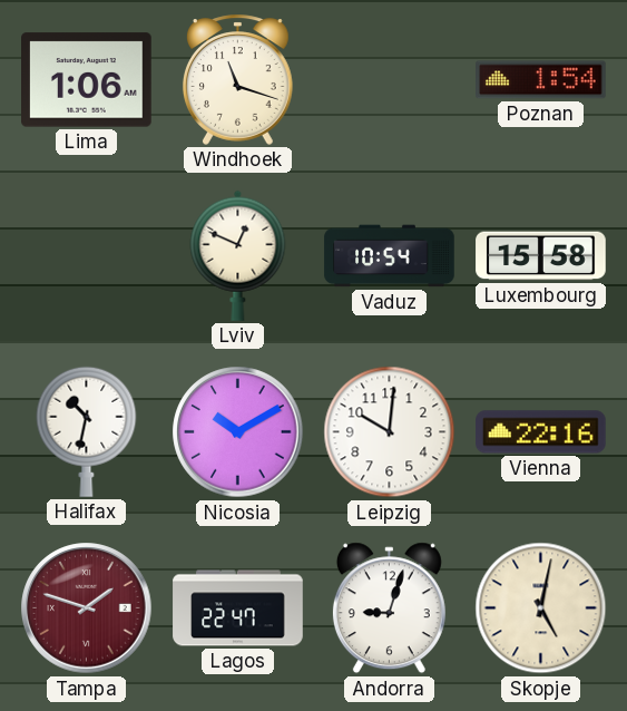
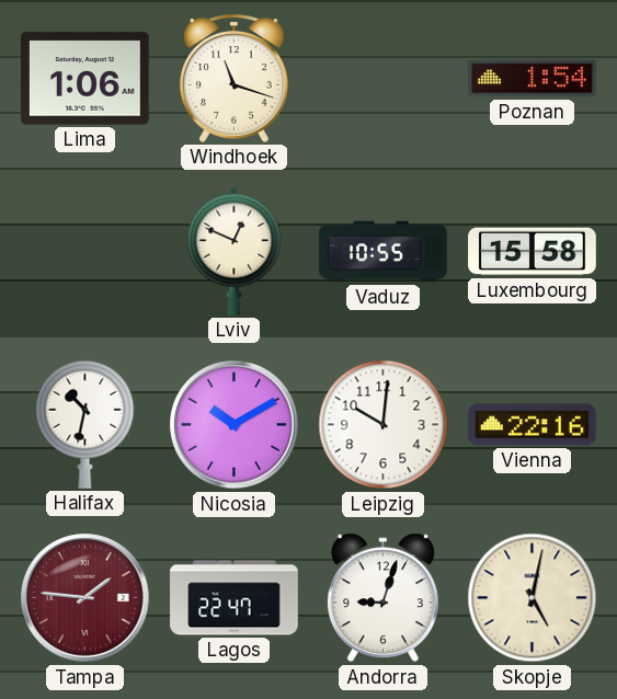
Vaduz: 10:54 -> 10:55
Tampa: 1:48 -> 1:46
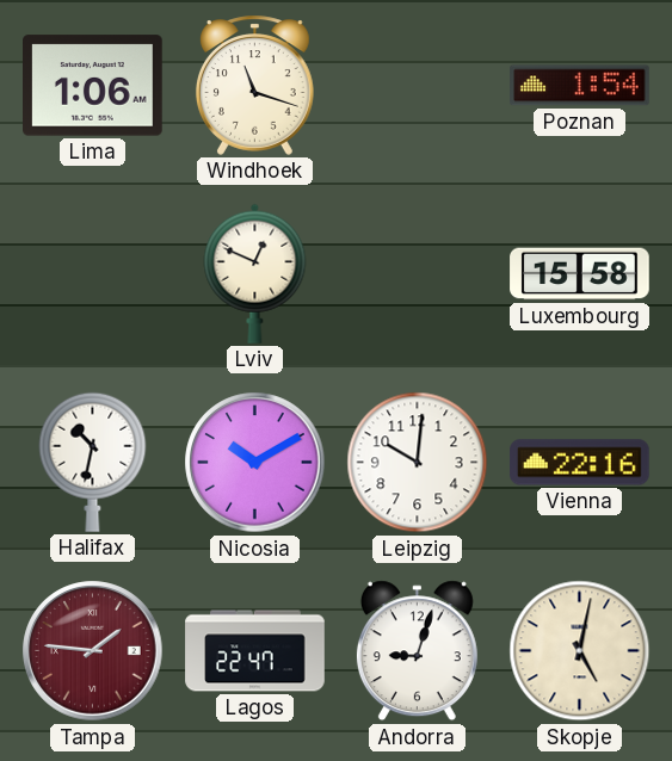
Vaduz: 10:55 -> none
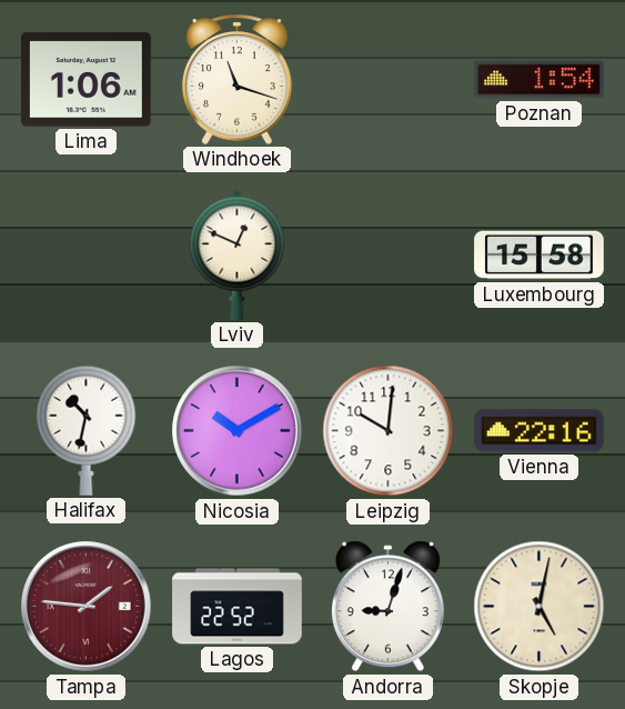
Lagos: 22:47 -> 22:52
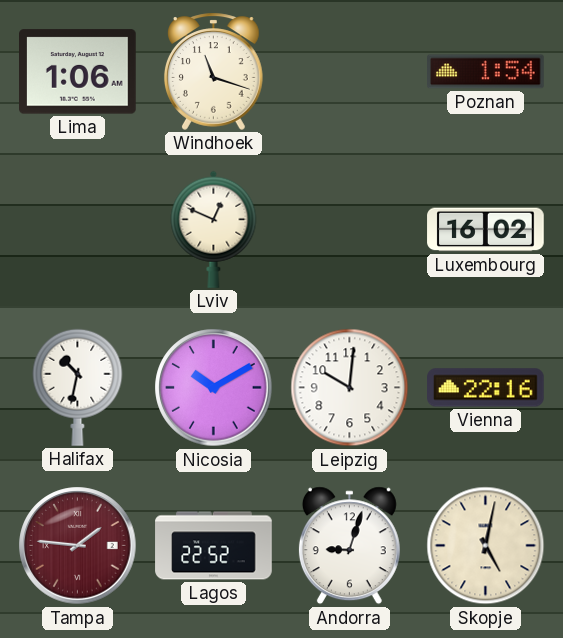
Luxembourg: 15:58 -> 16:02
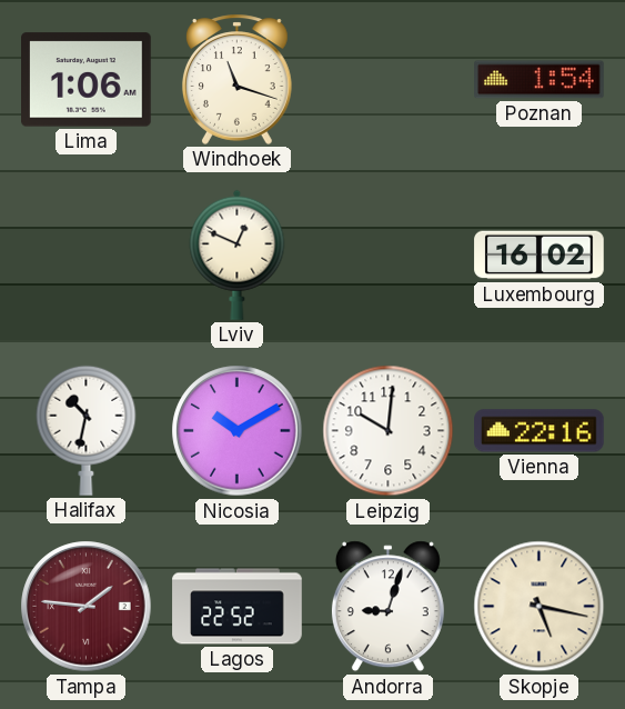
Skopje: 5:02 -> 5:17
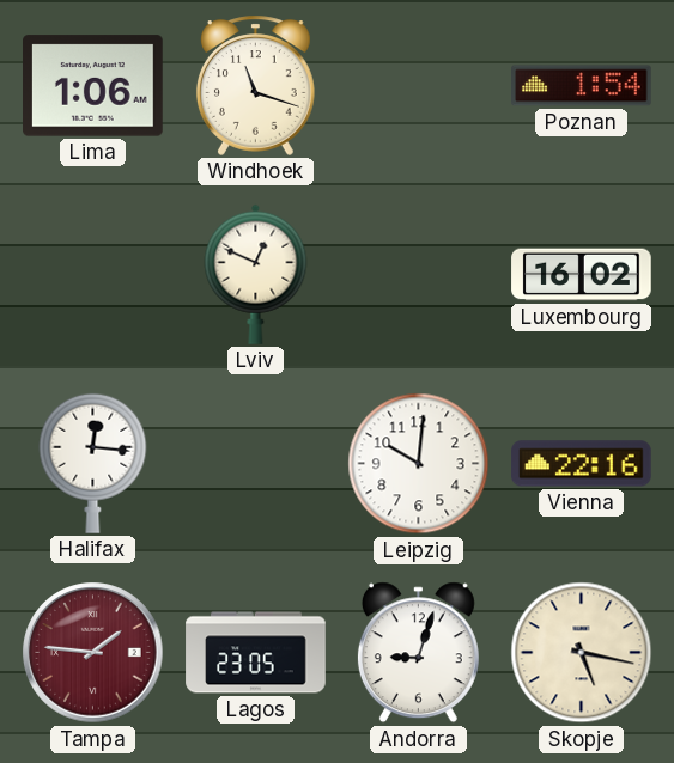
Halifax: 10:32 -> 12:16
Nicosia: 10:10 -> none
Lagos: 22:52 -> 23:05
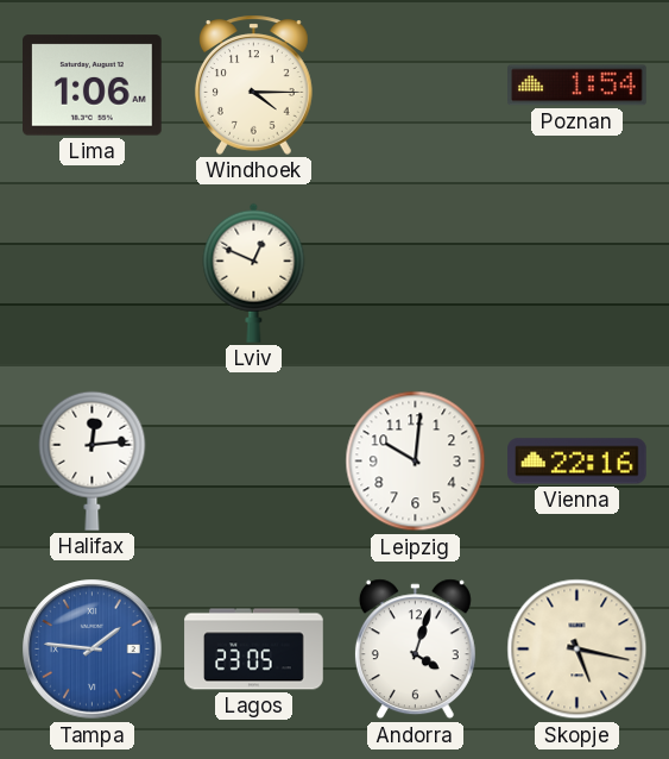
Windhoek: 11:18 -> 4:15
Luxembourg: 16:02 -> none
Halifax: 12:16 -> 12:14
Tampa dial: burgundy -> blue
Andorra: 9:03 -> 4:03
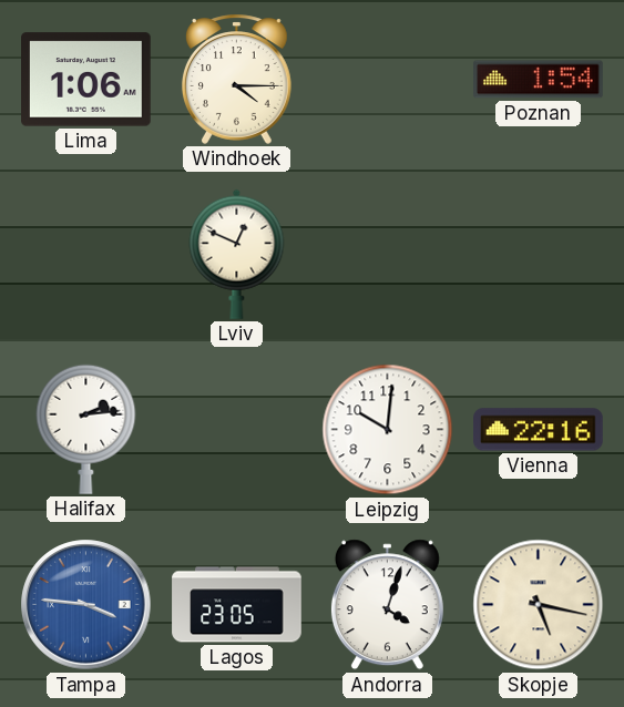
Halifax: 12:14 -> 2:14
Tampa: 1:46 -> 3:46
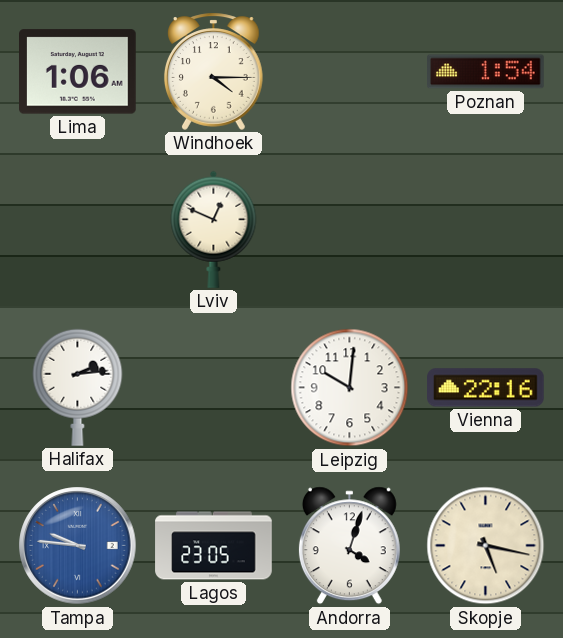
Tampa: 3:46 -> 9:46
